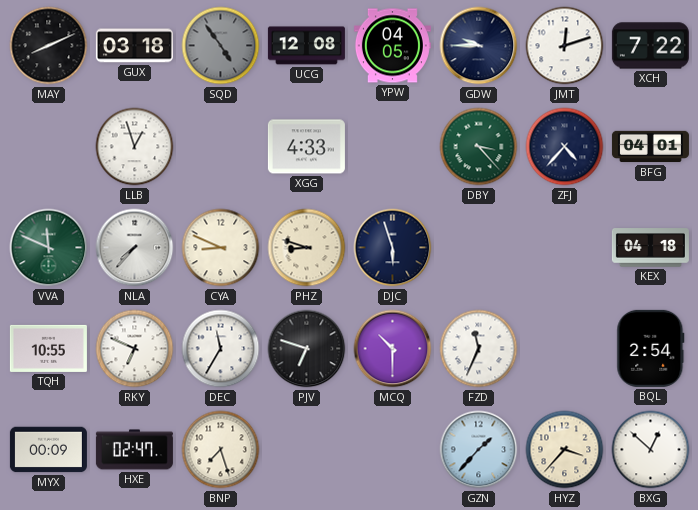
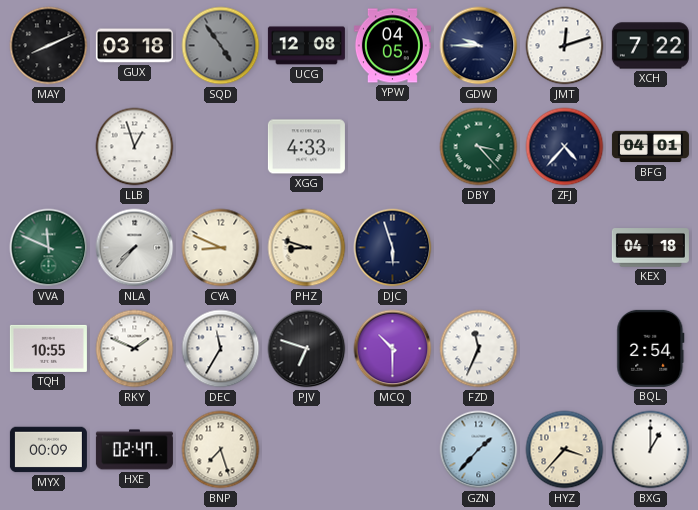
RKY: 6:49 -> 1:49
BXG: 12:52 -> 1:00
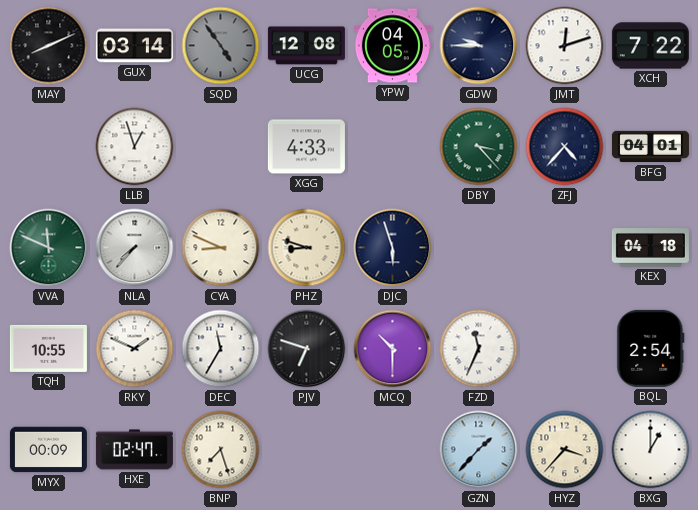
GUX: 03:18 -> 03:14
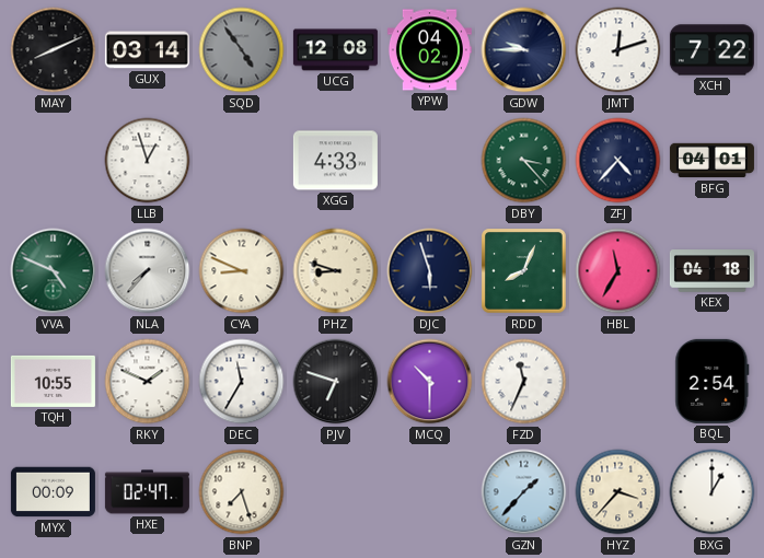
YPW: 04:05 -> 04:02
VVA: 11:49 -> 4:49
RDD: none -> 8:04
HBL: none -> 11:35
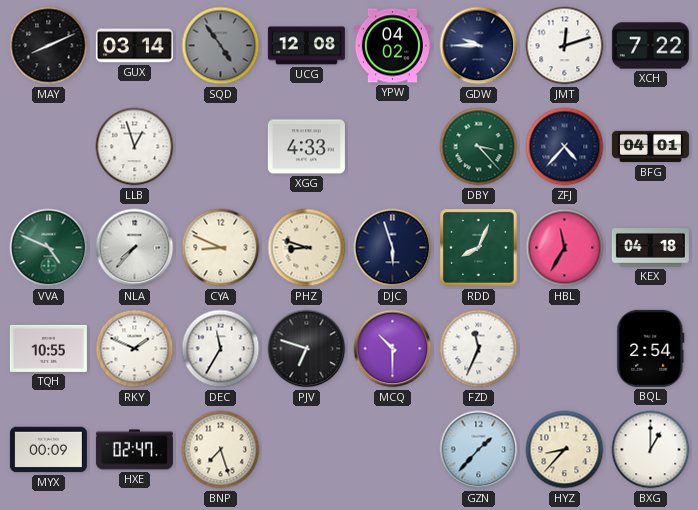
HYZ: 3:37 -> 8:37
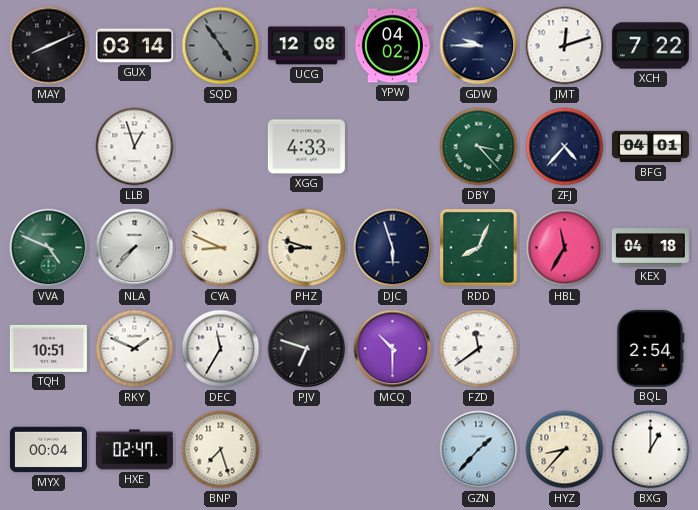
TQH: 10:55 -> 10:51
FZD: 11:34 -> 11:39
MYX: 00:09 -> 00:04
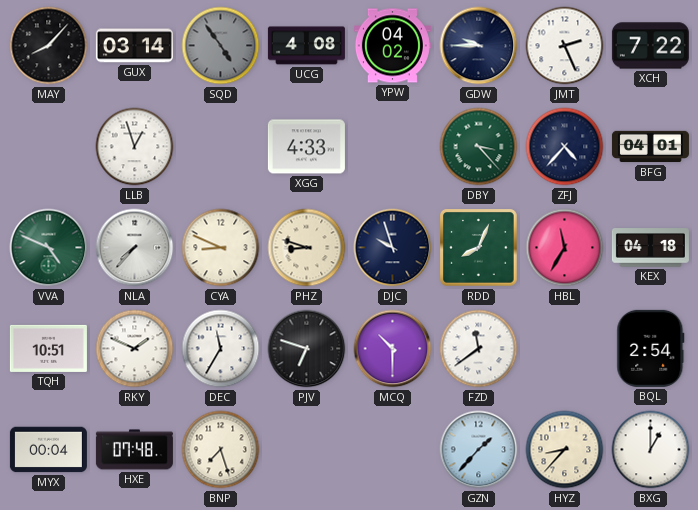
MAY: 8:11 -> 8:07
UCG: 12:08 -> 4:08
JMT: 12:12 -> 2:26
DJC: 5:57 -> 9:57
HXE: 02:47 -> 07:48
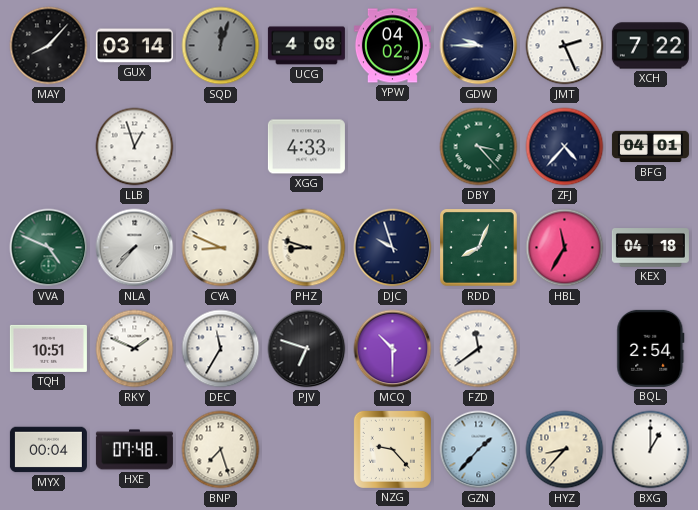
SQD: 4:54 -> 12:03
NZG: none -> 9:23
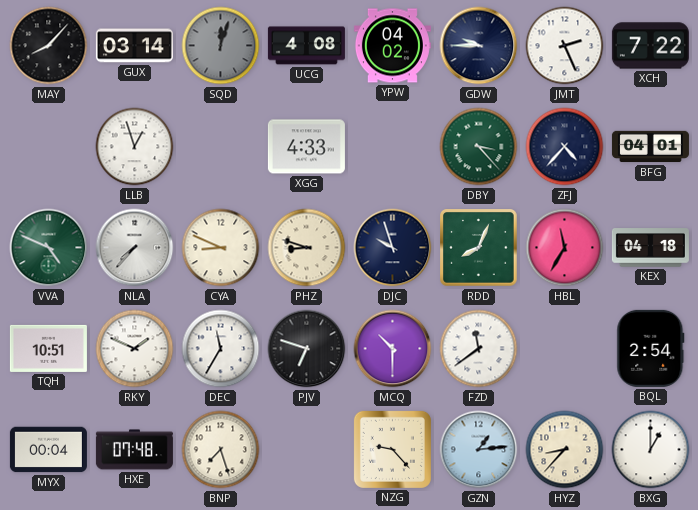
GZN: 1:37 -> 1:14
